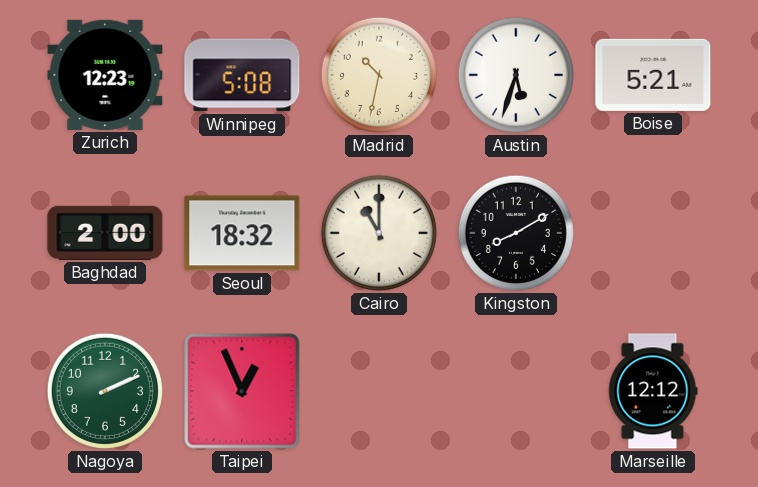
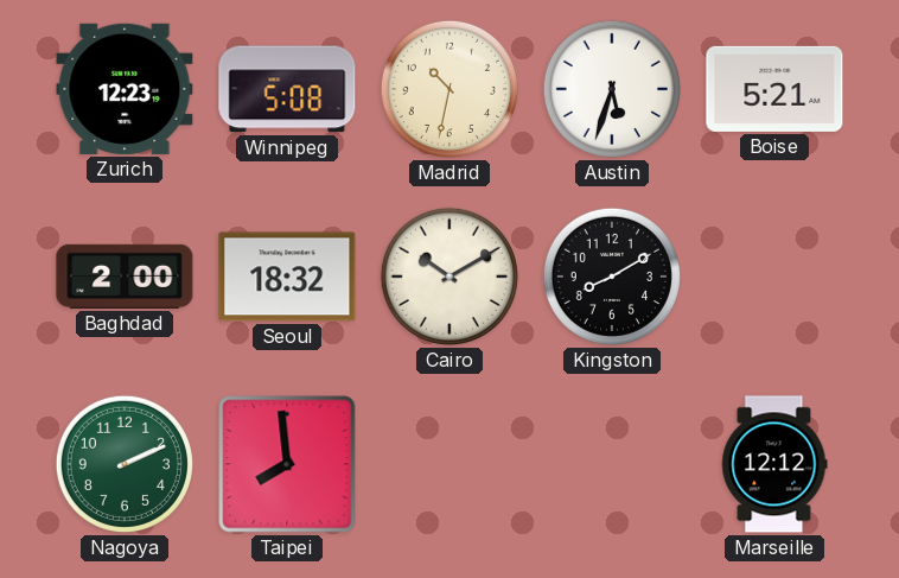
Cairo: 11:00 -> 10:10
Taipei: 12:56 -> 7:59
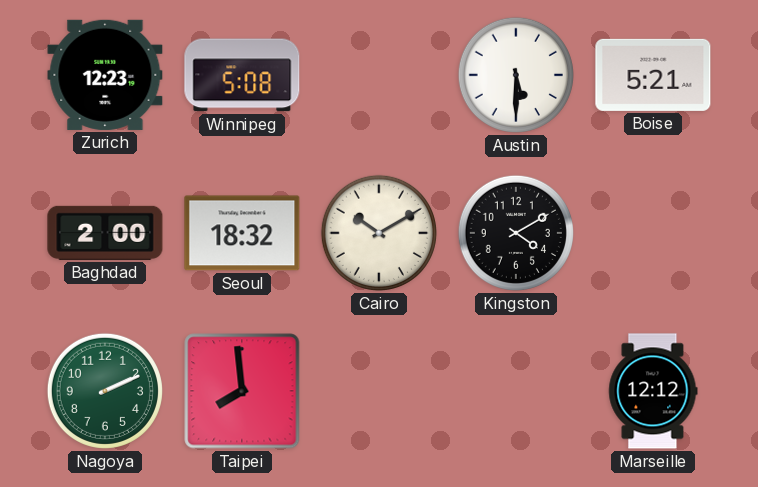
Madrid: 10:32 -> none
Austin: 5:33 -> 5:30
Kingston: 8:10 -> 4:10
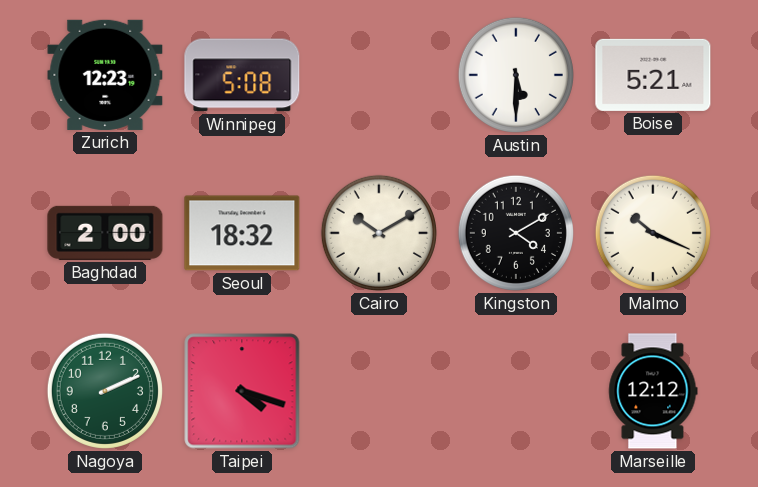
Malmo: none -> 10:19
Taipei: 7:59 -> 4:18
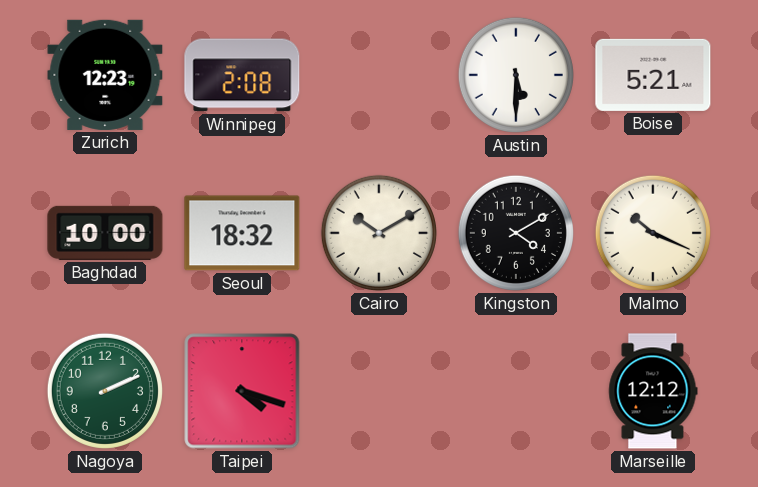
Winnipeg: 5:08 -> 2:08
Baghdad: 2:00 -> 10:00
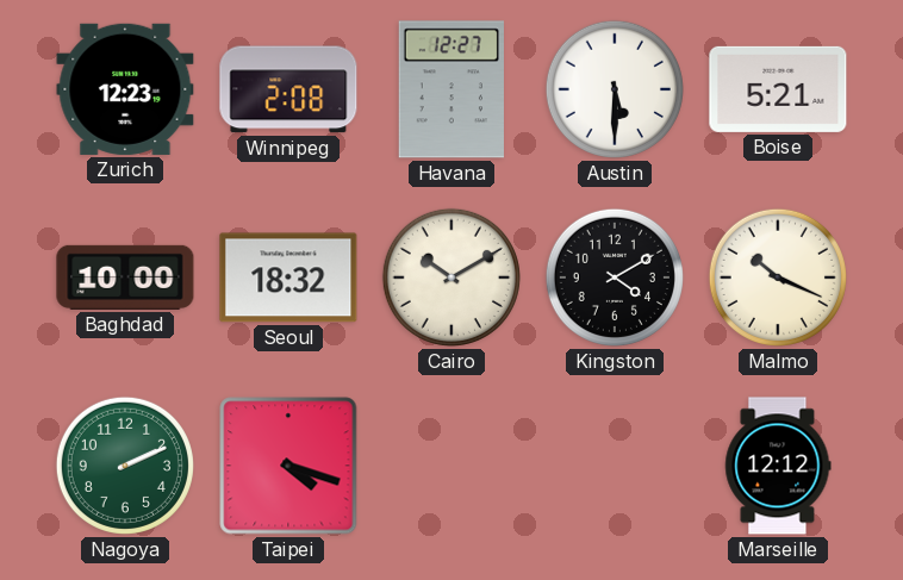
Havana: none -> 12:27
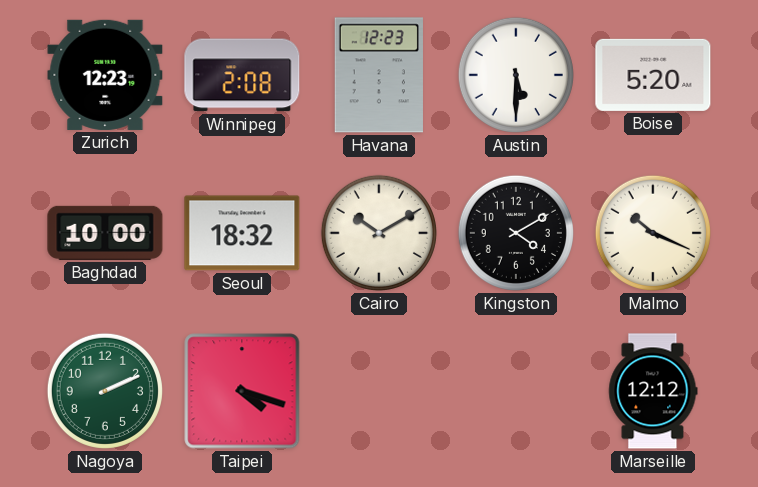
Havana: 12:27 -> 12:23
Boise: 5:21 -> 5:20
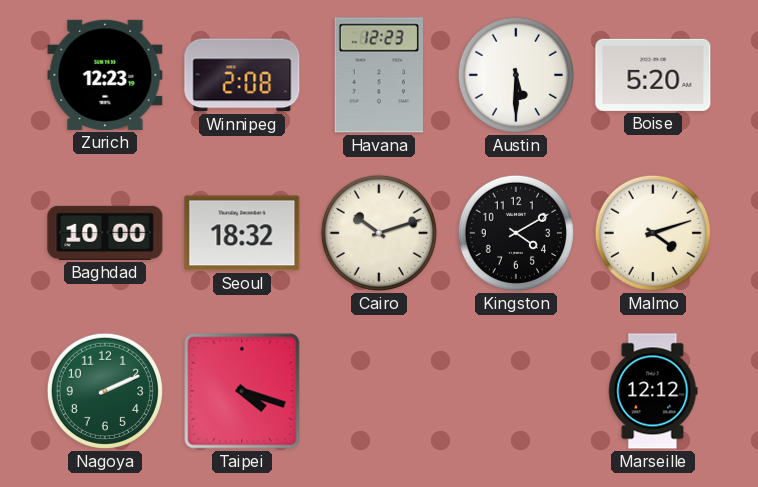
Cairo: 10:10 -> 10:12
Malmo: 10:19 -> 4:12
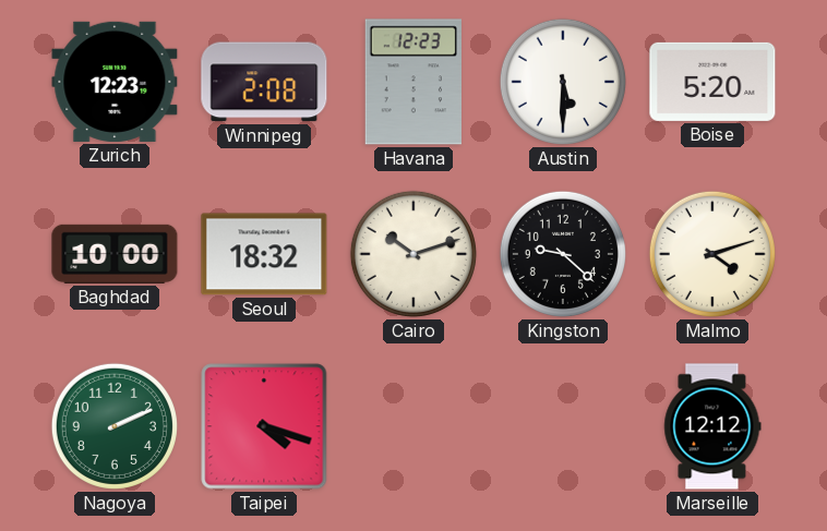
Kingston: 4:10 -> 9:22
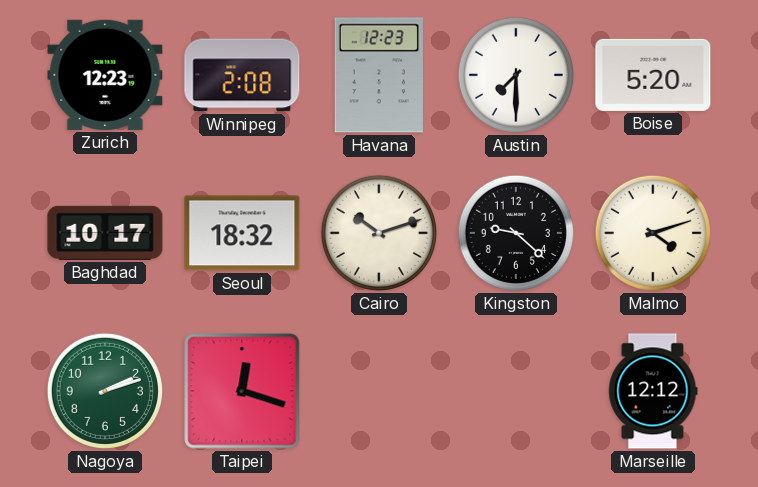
Austin: 5:30 -> 7:30
Baghdad: 10:00 -> 10:17
Nagoya: 2:11 -> 2:12
Taipei: 4:18 -> 12:18
